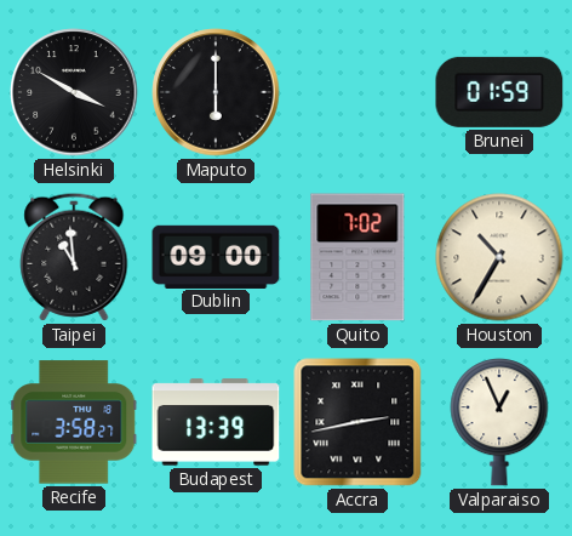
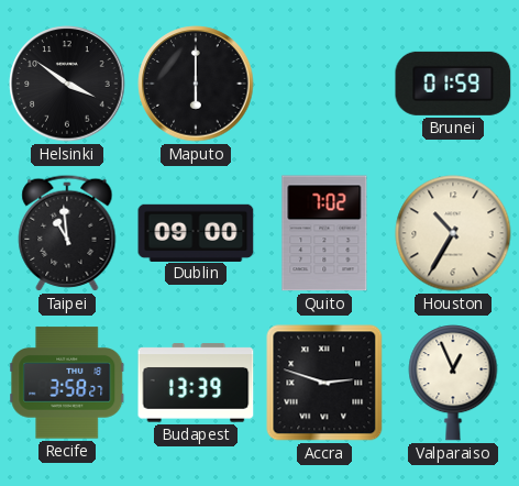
Helsinki: 3:50 -> 3:51
Accra: 2:43 -> 2:48
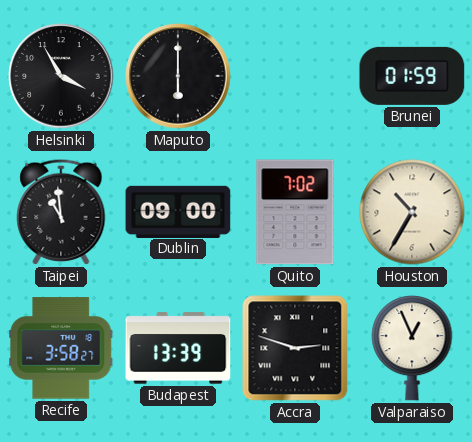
Helsinki: 3:51 -> 3:55
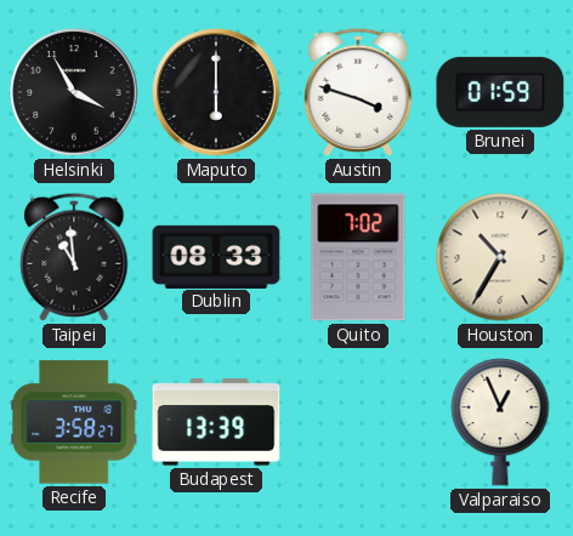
Austin: none -> 3:48
Dublin: 09:00 -> 08:33
Accra: 2:48 -> none
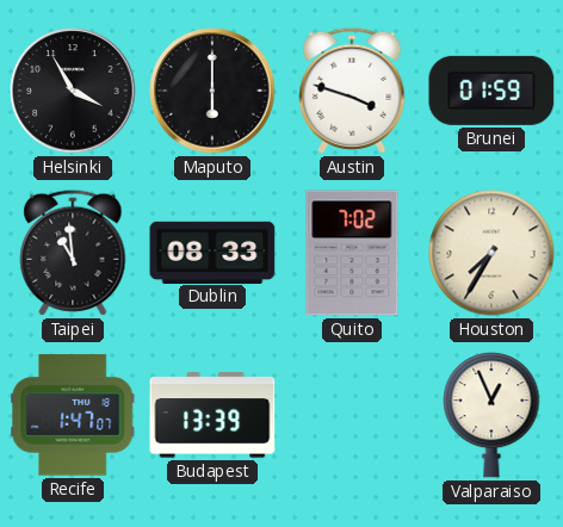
Houston: 10:35 -> 7:35
Recife: 3:58 -> 1:47
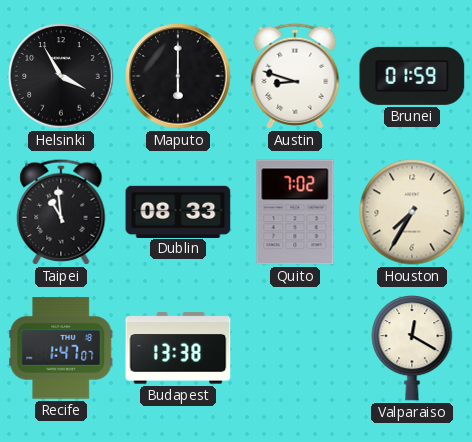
Austin: 3:48 -> 8:48
Budapest: 13:39 -> 13:38
Valparaiso: 12:56 -> 12:20
